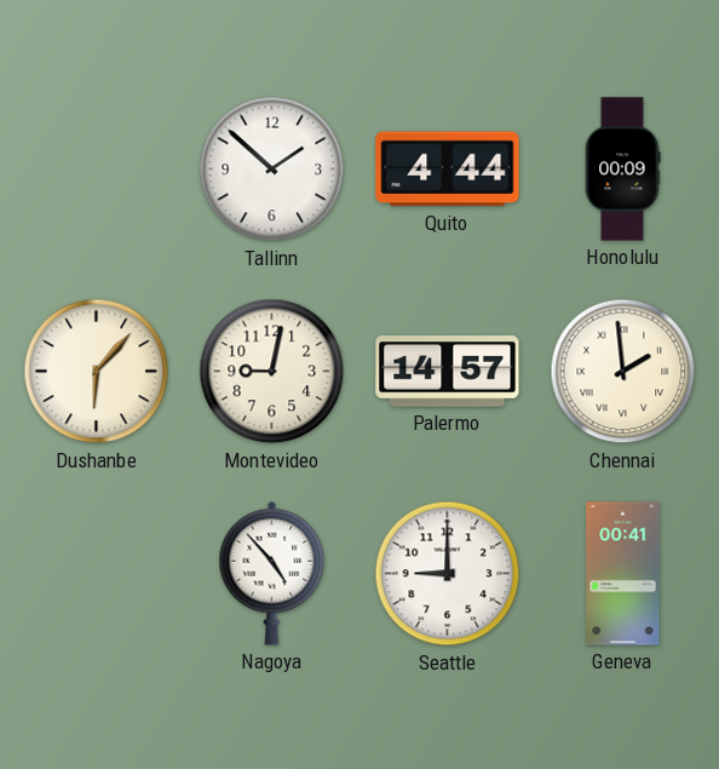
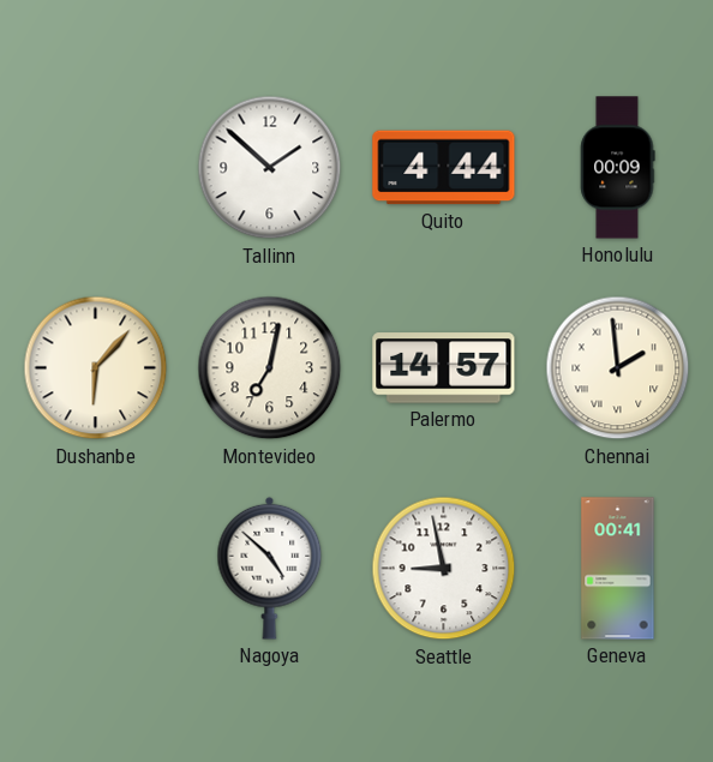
Montevideo: 9:02 -> 7:02
Nagoya: 4:53 -> 4:52
Seattle: 9:00 -> 8:58
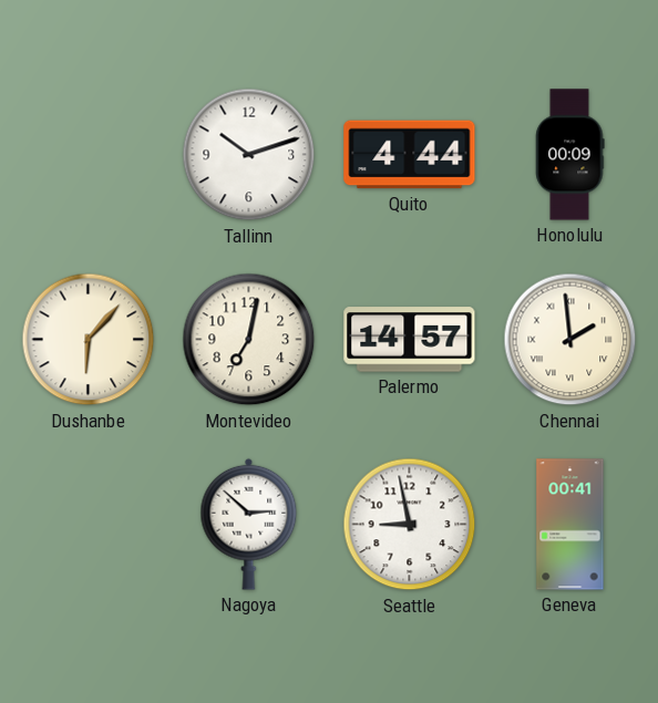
Tallinn: 1:52 -> 10:12
Nagoya: 4:52 -> 2:52
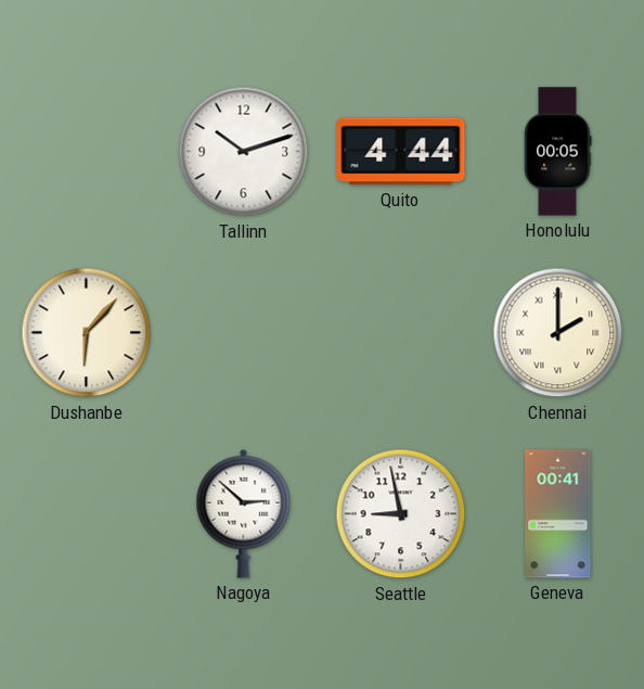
Honolulu: 00:09 -> 00:05
Montevideo: 7:02 -> none
Palermo: 14:57 -> none
Chennai: 1:59 -> 2:00
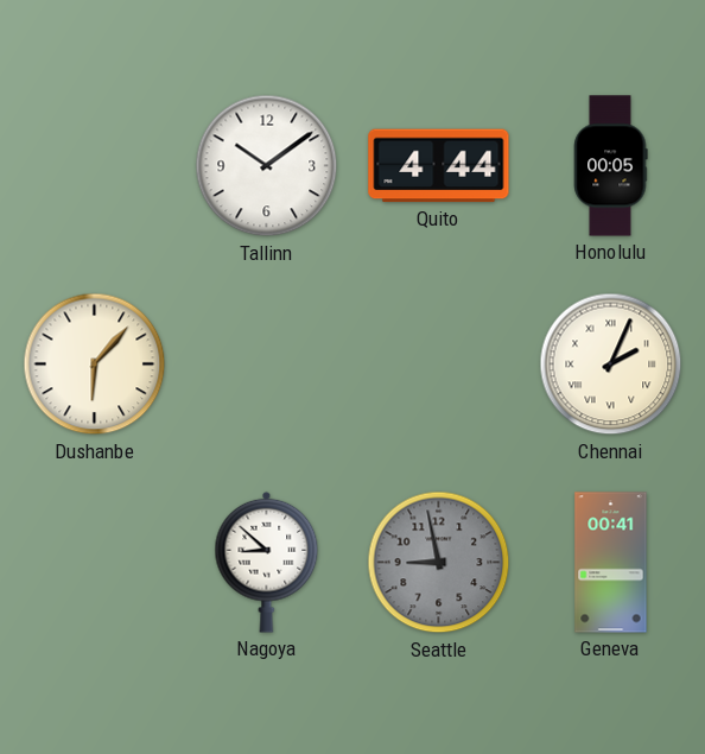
Tallinn: 10:12 -> 10:09
Chennai: 2:00 -> 2:04
Nagoya: 2:52 -> 8:52
Seattle dial: white -> grey
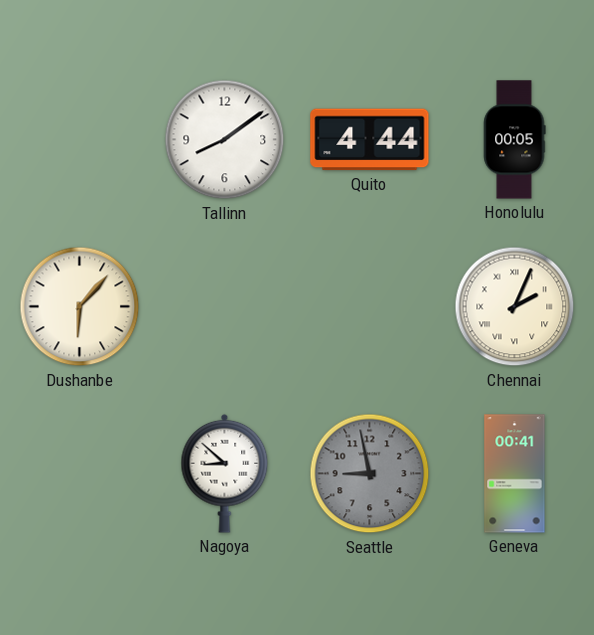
Tallinn: 10:09 -> 8:09
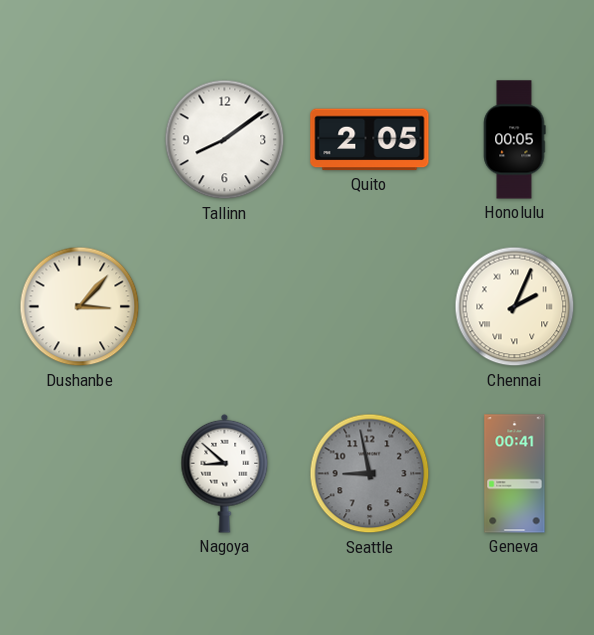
Quito: 4:44 -> 2:05
Dushanbe: 6:07 -> 3:07
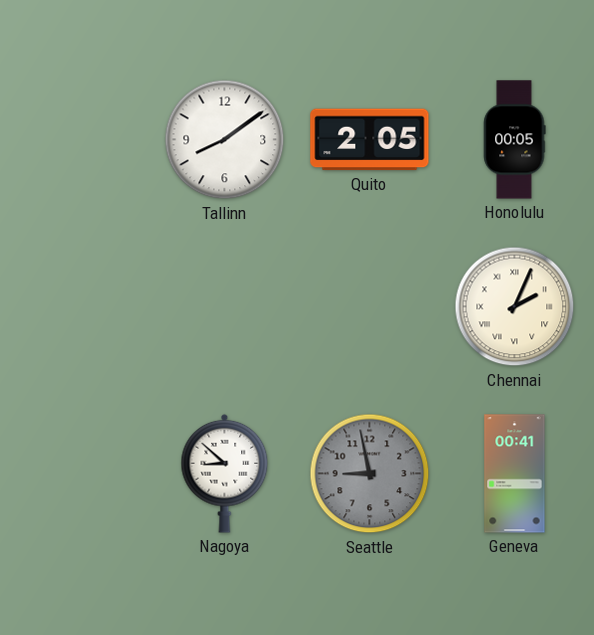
Dushanbe: 3:07 -> none
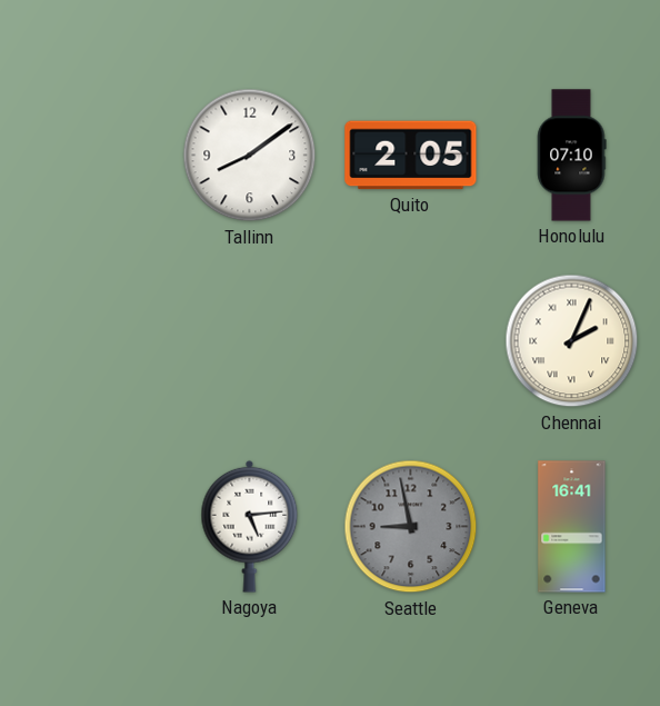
Honolulu: 00:05 -> 07:10
Nagoya: 8:52 -> 5:14
Geneva: 00:41 -> 16:41
